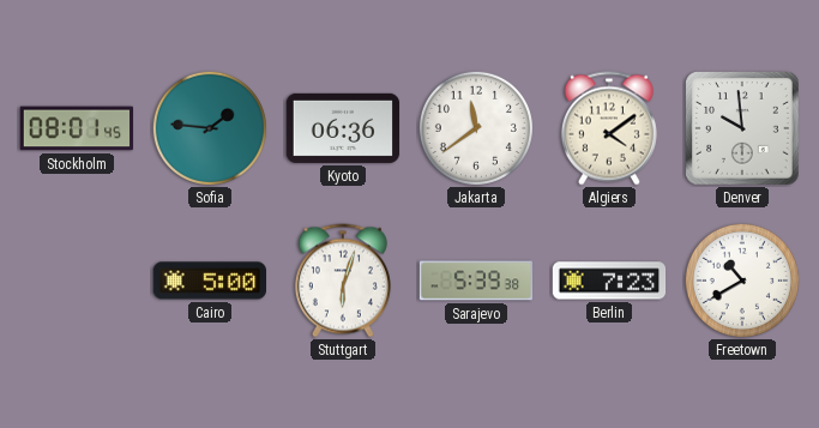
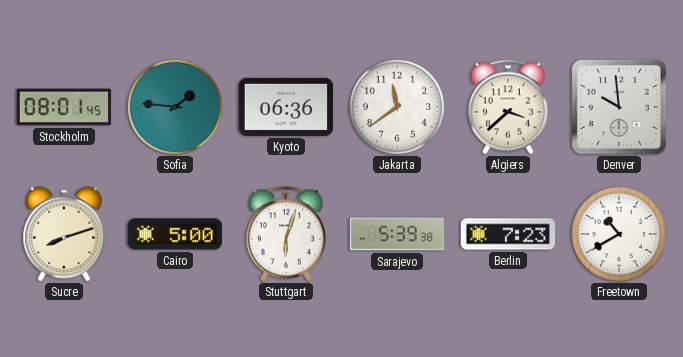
Algiers: 4:09 -> 3:38
Sucre: none -> 8:12
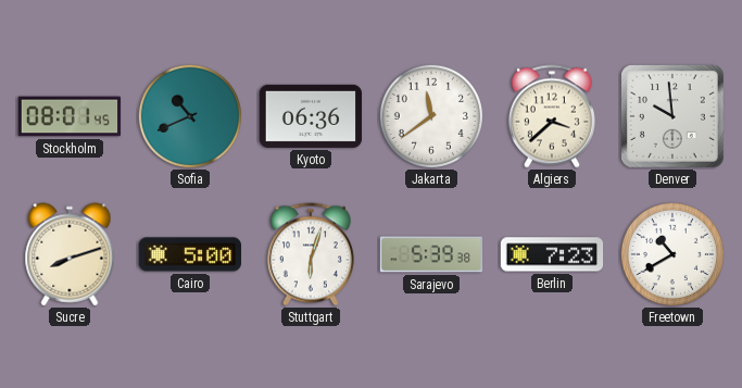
Sofia: 1:46 -> 10:41
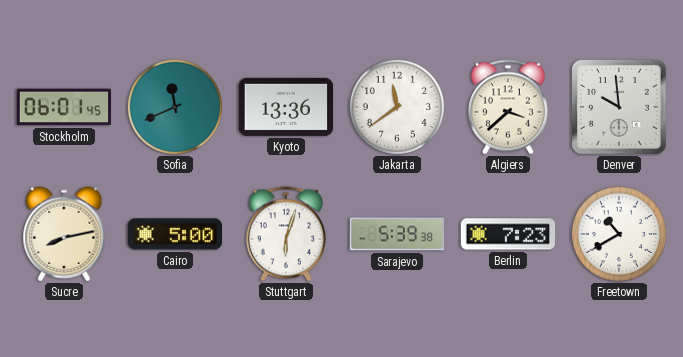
Stockholm: 08:01 -> 06:01
Sofia: 10:41 -> 11:41
Kyoto: 06:36 -> 13:36
Sucre: 8:12 -> 8:13
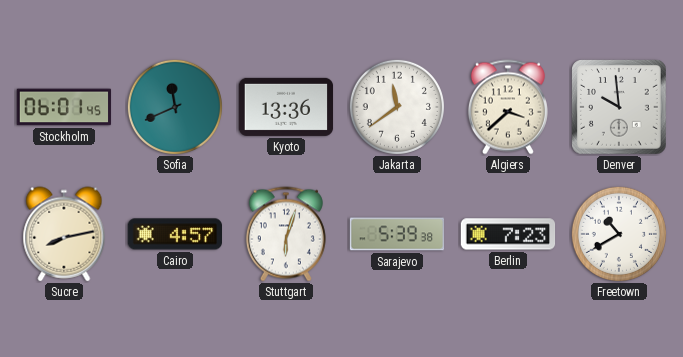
Cairo: 5:00 -> 4:57
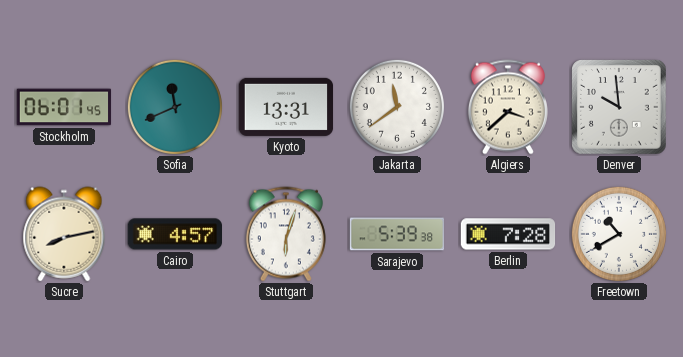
Kyoto: 13:36 -> 13:31
Berlin: 7:23 -> 7:28
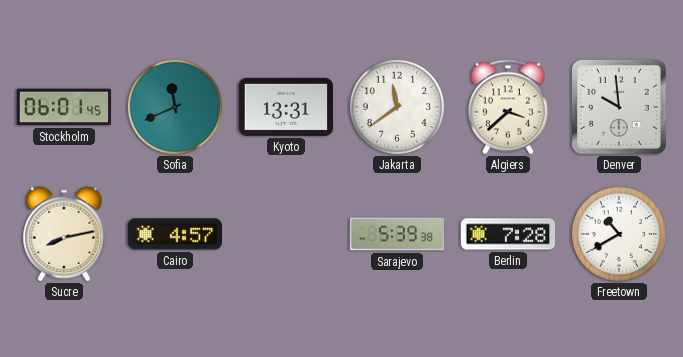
Stuttgart: 6:03 -> none
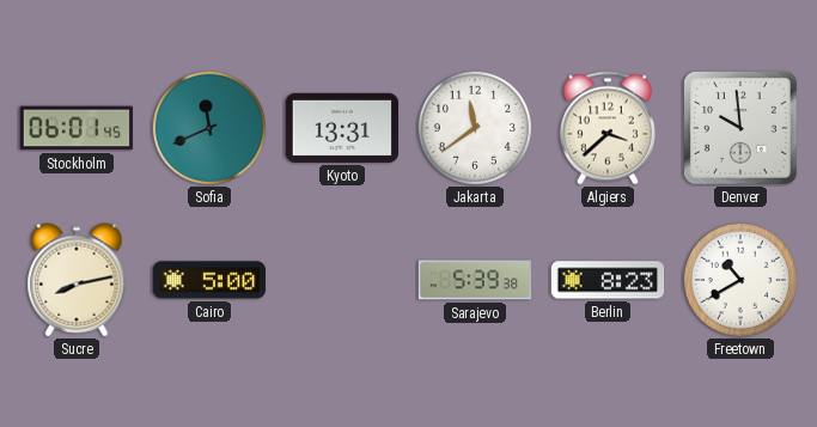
Cairo: 4:57 -> 5:00
Berlin: 7:28 -> 8:23
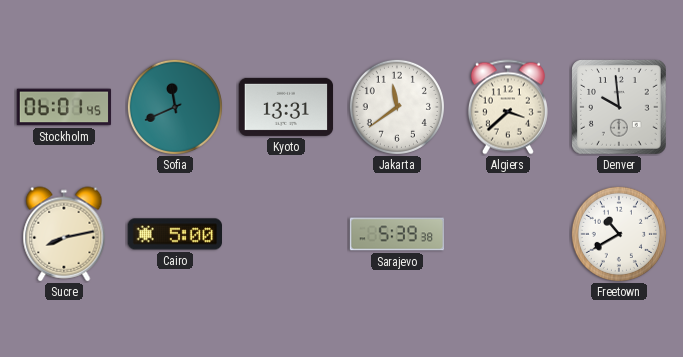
Berlin: 8:23 -> none
